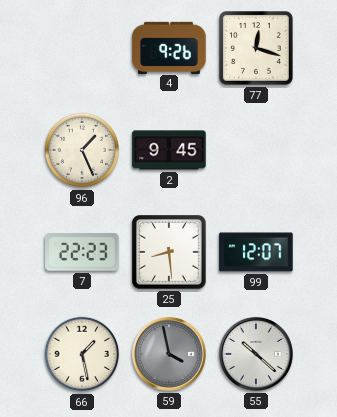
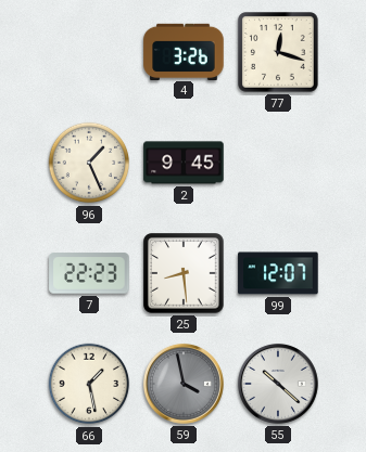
4: 9:26 -> 3:26
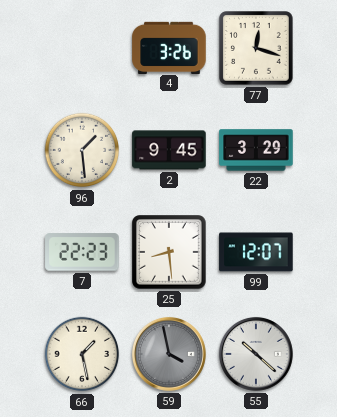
96: 1:26 -> 1:29
22: none -> 3:29
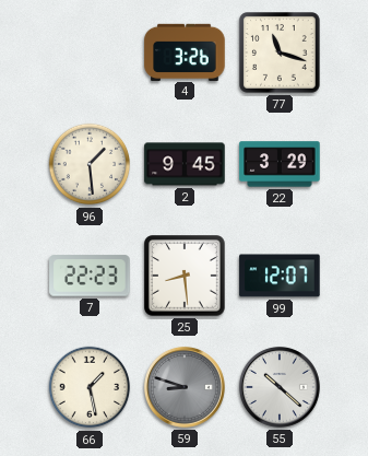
77: 12:18 -> 11:18
59: 3:58 -> 8:48
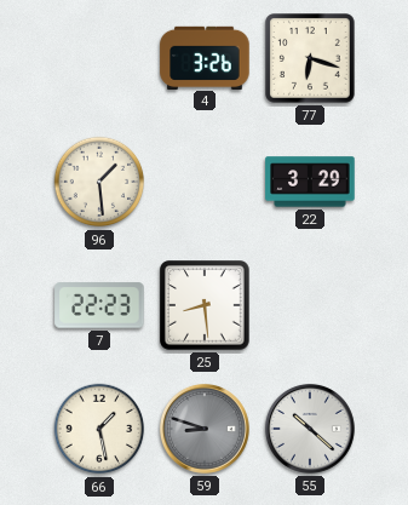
77: 11:18 -> 6:18
2: 9:45 -> none
99: 12:07 -> none
